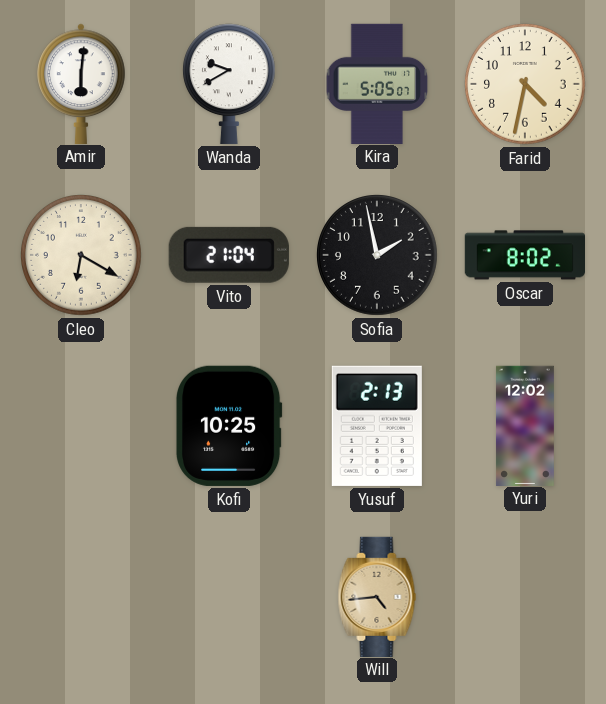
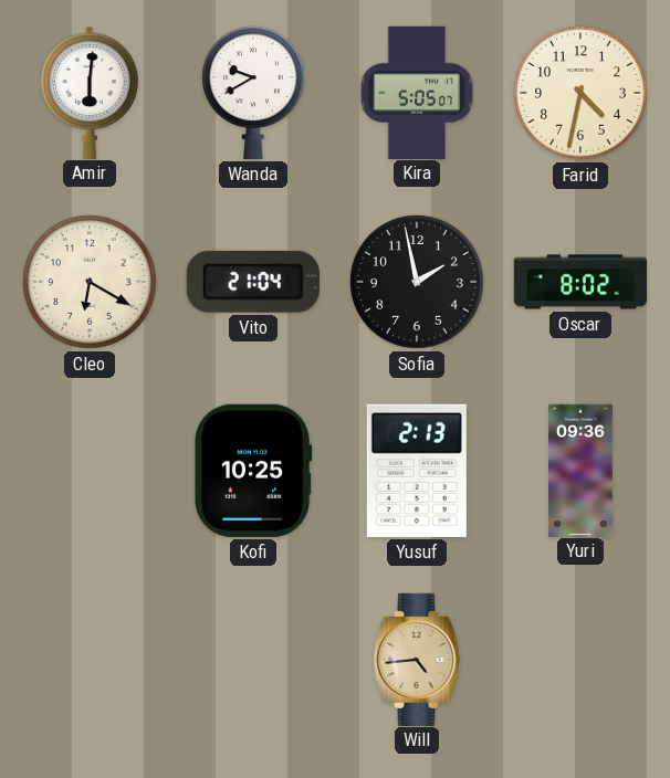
Yuri: 12:02 -> 09:36
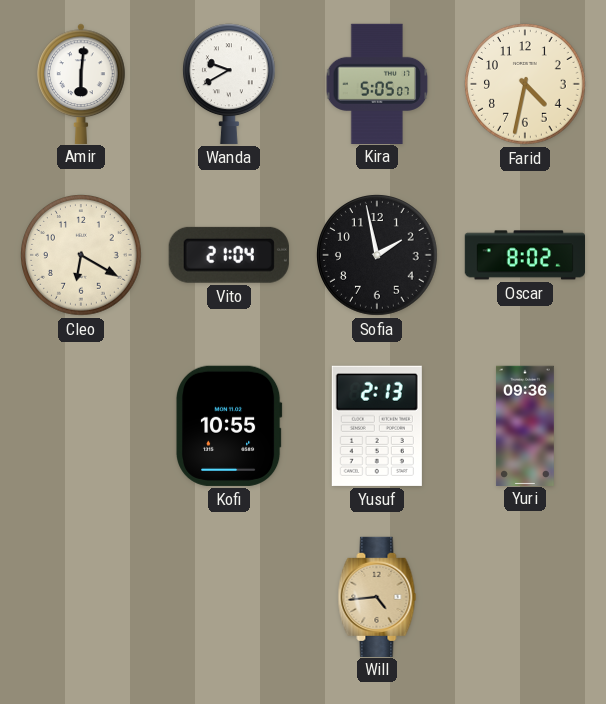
Kofi: 10:25 -> 10:55
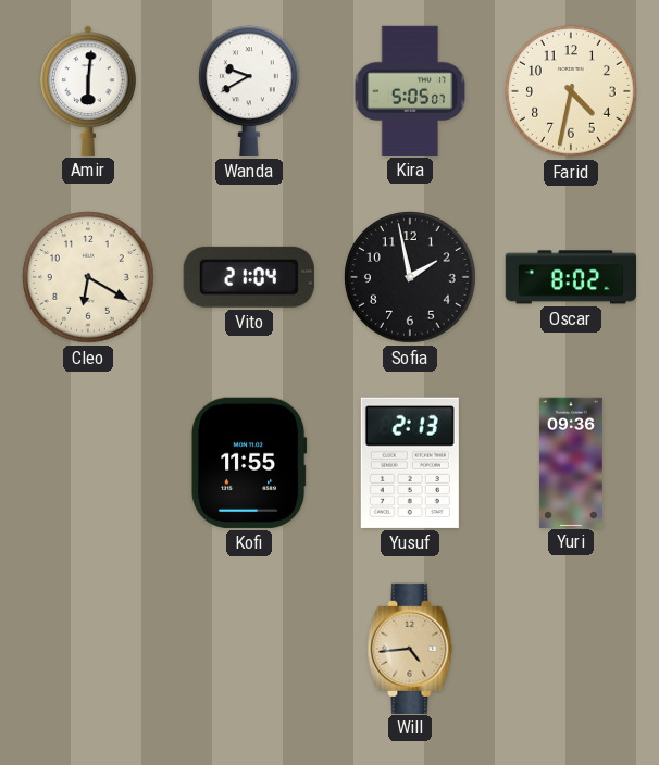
Kofi: 10:55 -> 11:55
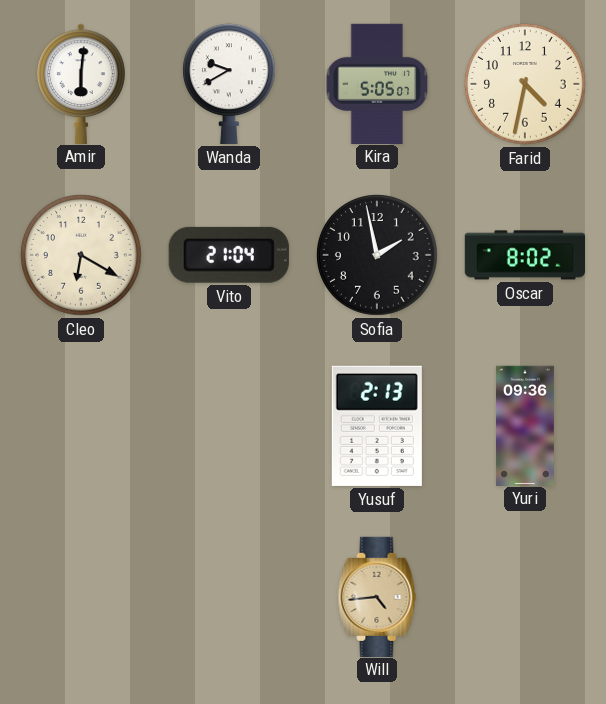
Kofi: 11:55 -> none
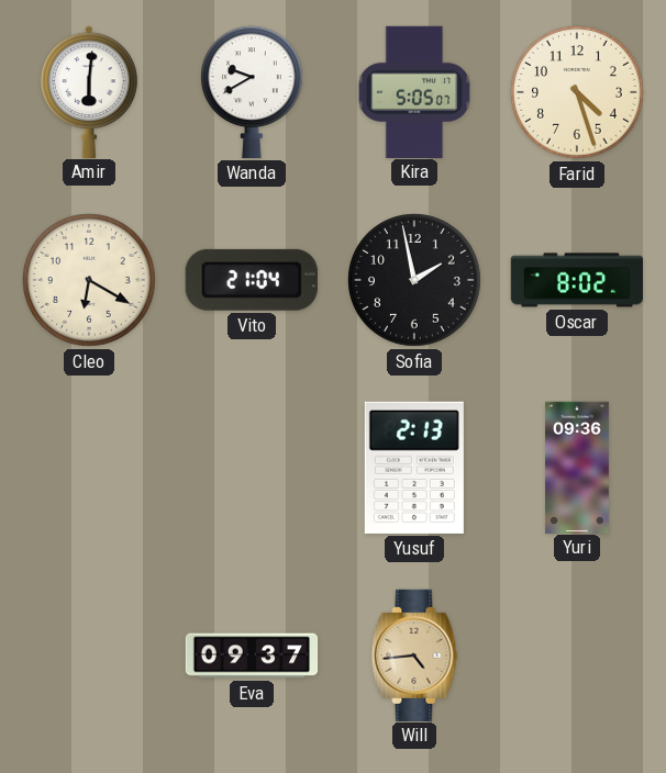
Farid: 4:32 -> 4:27
Eva: none -> 09:37
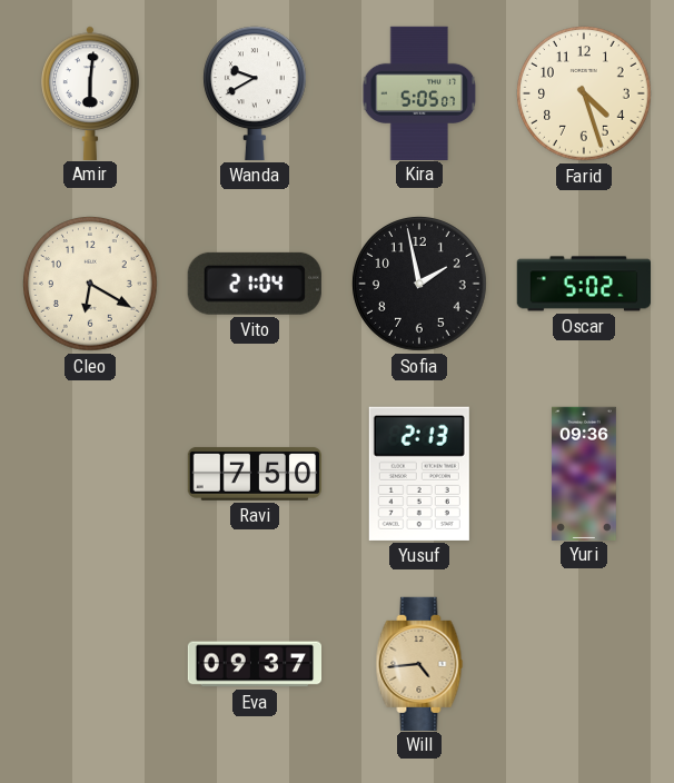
Oscar: 8:02 -> 5:02
Ravi: none -> 7:50
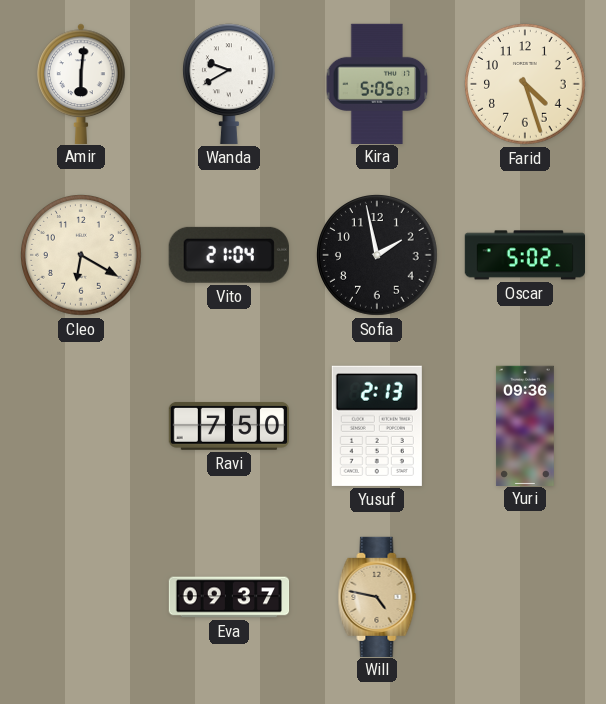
Will: 4:44 -> 4:47
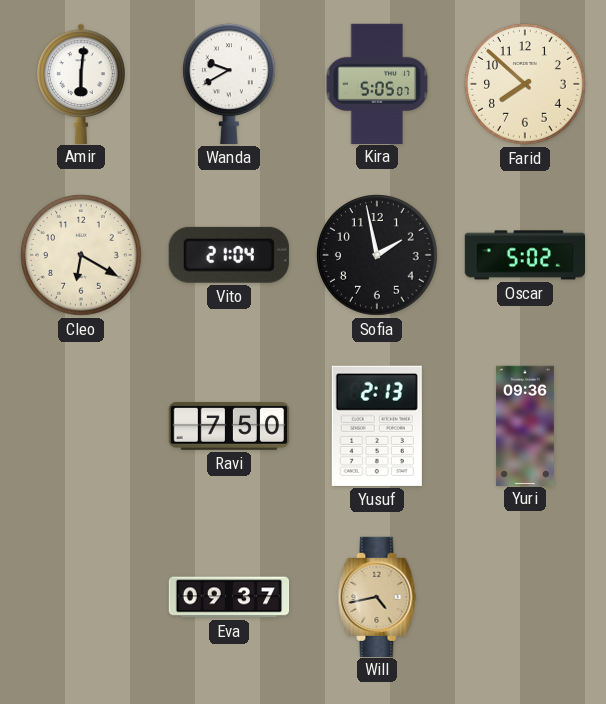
Farid: 4:27 -> 7:52
Will: 4:47 -> 4:43
